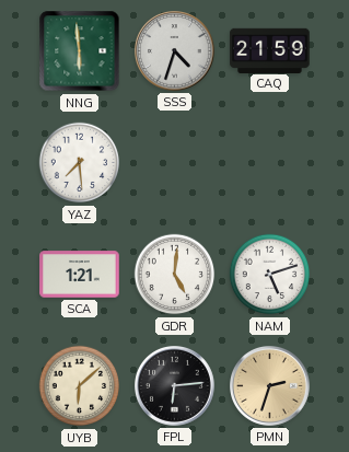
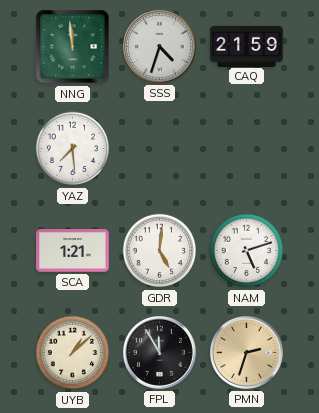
NNG: 5:59 -> 11:59
UYB: 6:08 -> 1:08
FPL: 6:14 -> 11:55
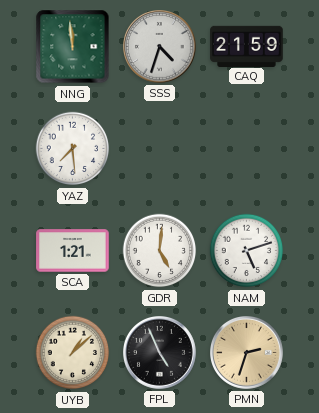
FPL: 11:55 -> 4:56
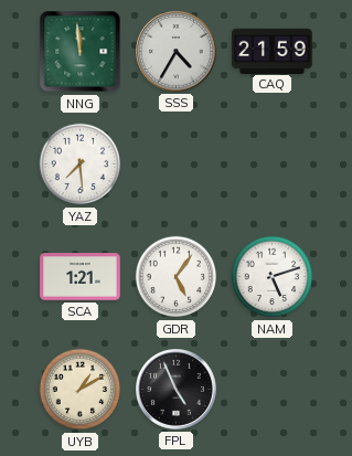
SSS: 4:33 -> 4:35
GDR: 5:01 -> 5:06
UYB: 1:08 -> 1:10
PMN: 2:33 -> none
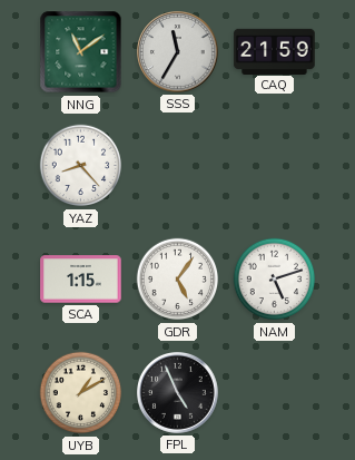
NNG: 11:59 -> 11:09
SSS: 4:35 -> 11:35
YAZ: 7:29 -> 8:23
SCA: 1:21 -> 1:15
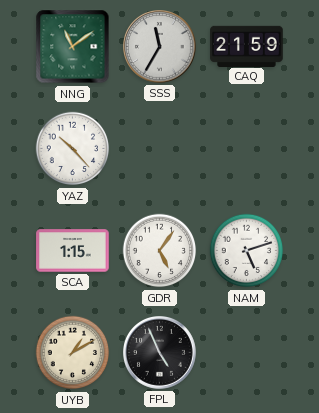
YAZ: 8:23 -> 10:23
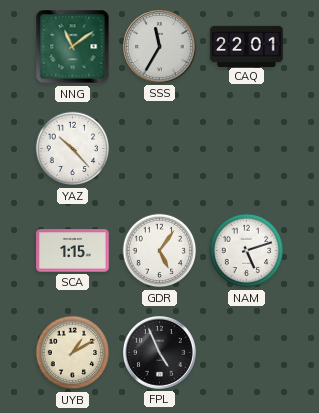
CAQ: 21:59 -> 22:01
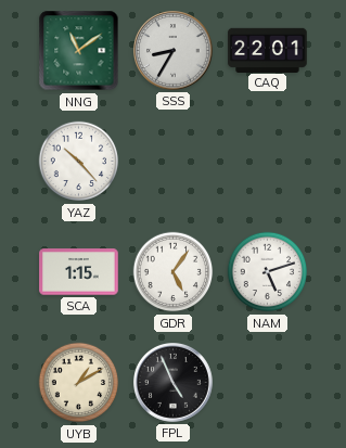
SSS: 11:35 -> 8:35
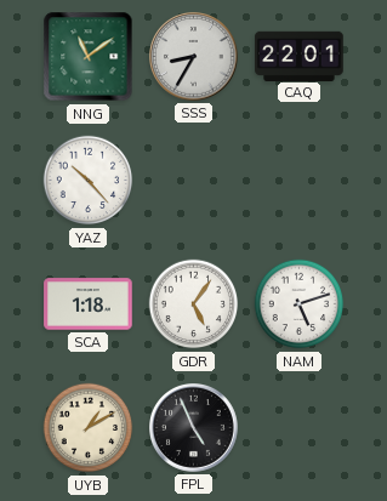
SCA: 1:15 -> 1:18
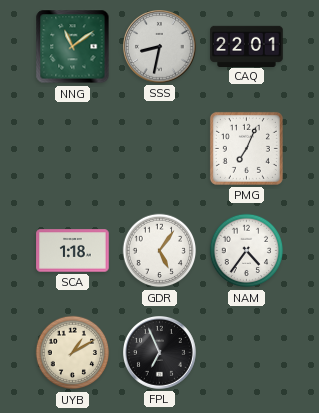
SSS: 8:35 -> 8:32
YAZ: 10:23 -> none
PMG: none -> 7:04
NAM: 5:12 -> 4:36
FPL: 4:56 -> 6:56
